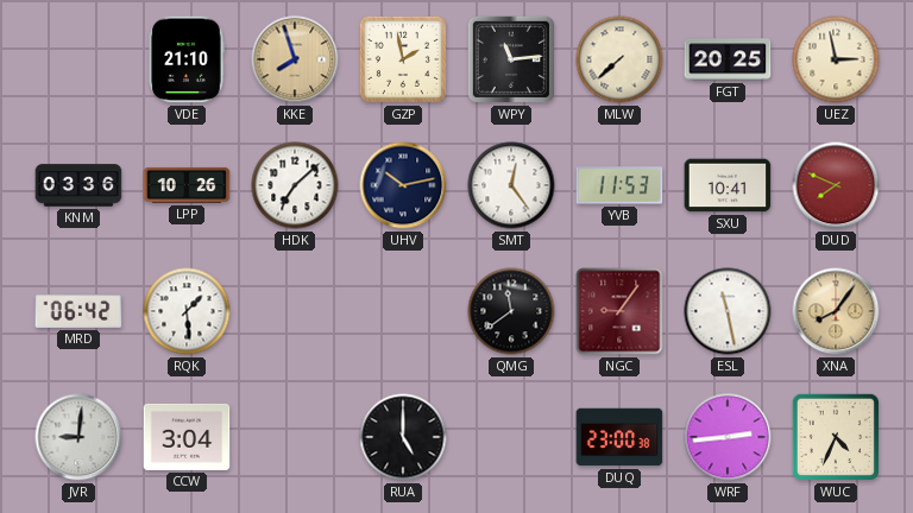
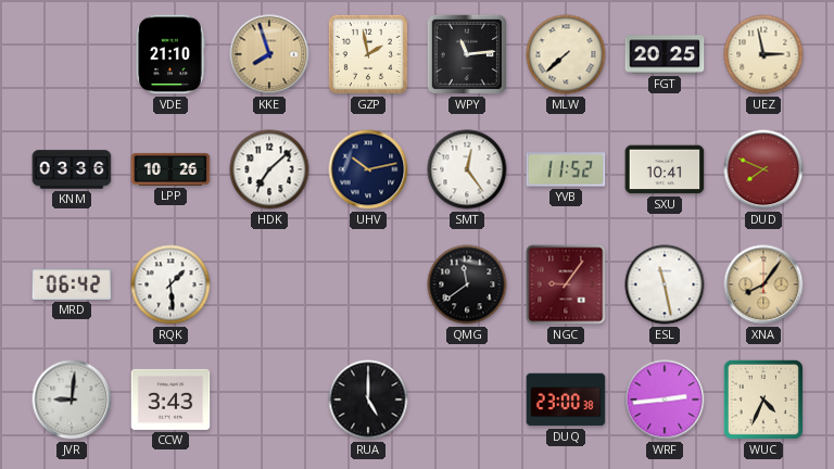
YVB: 11:53 -> 11:52
CCW: 3:04 -> 3:43
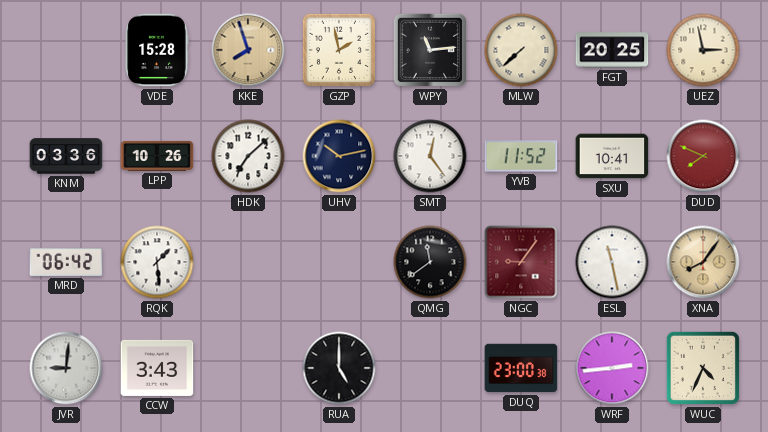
VDE: 21:10 -> 15:28
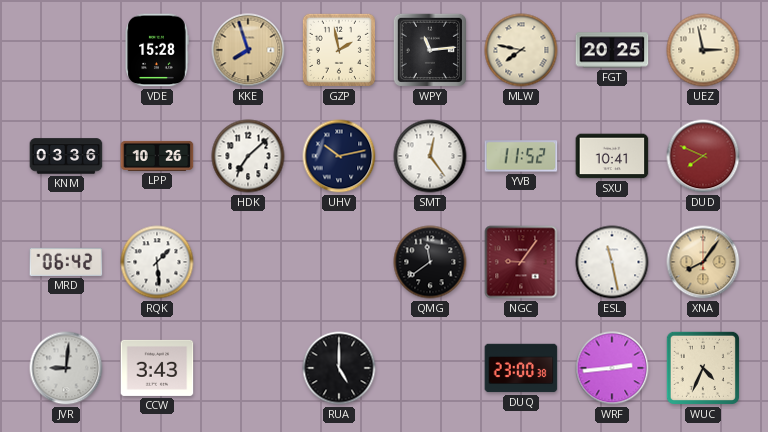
MLW: 7:38 -> 7:47
